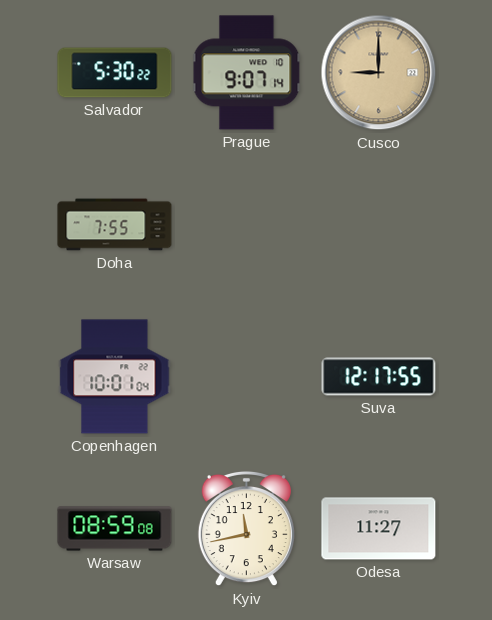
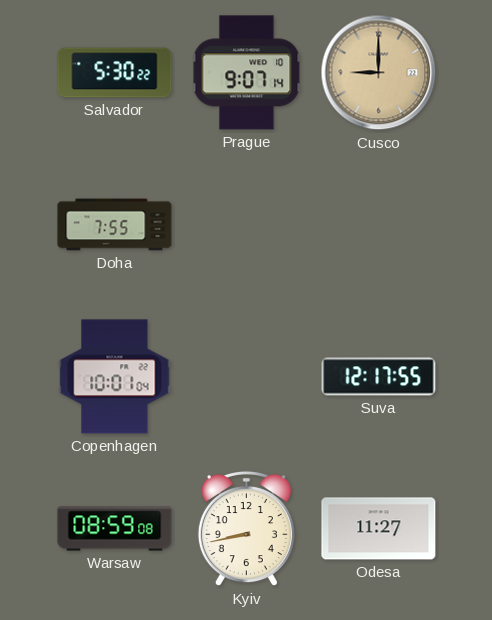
Kyiv: 11:43 -> 8:43
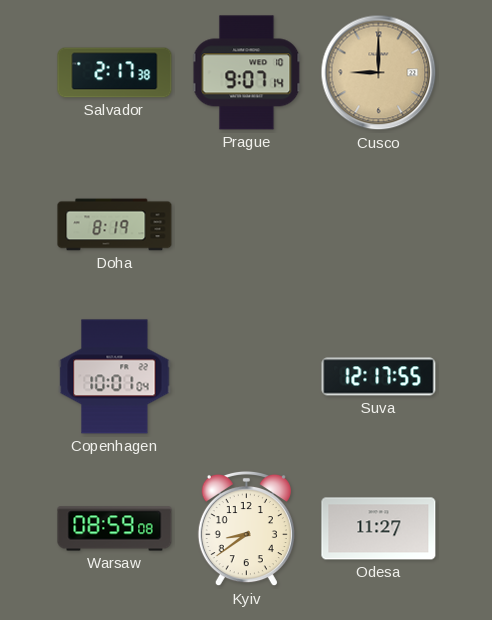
Salvador: 5:30 -> 2:17
Doha: 7:55 -> 8:19
Kyiv: 8:43 -> 8:39
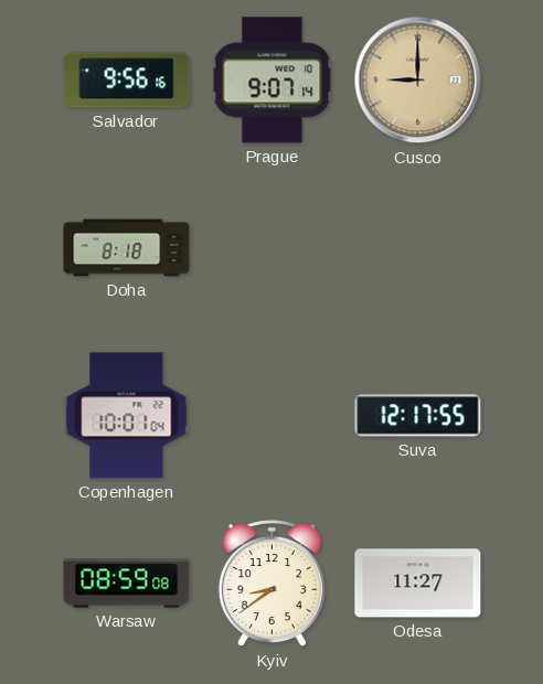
Salvador: 2:17 -> 9:56
Doha: 8:19 -> 8:18
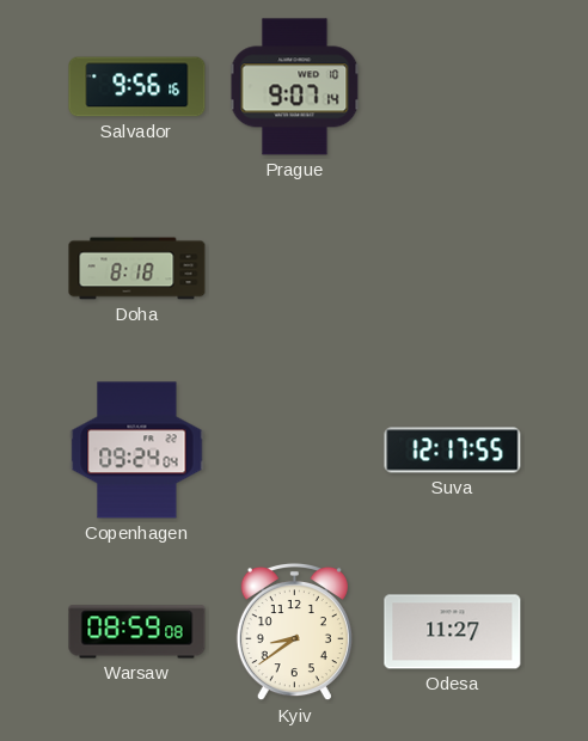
Cusco: 9:00 -> none
Copenhagen: 10:01 -> 09:24
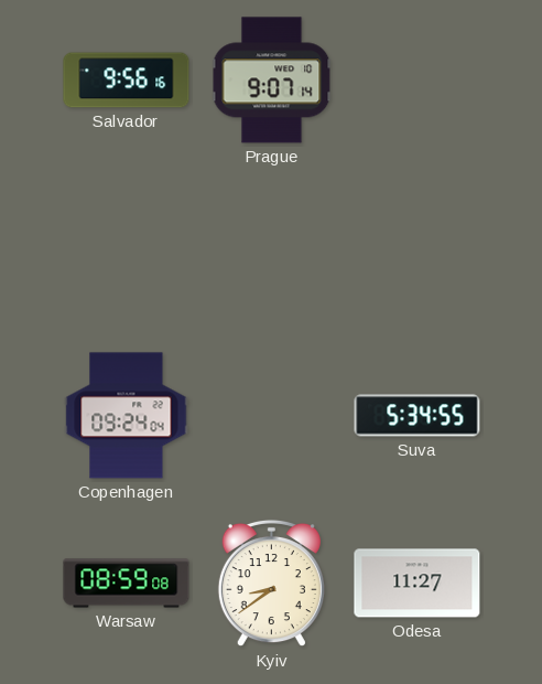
Doha: 8:18 -> none
Suva: 12:17 -> 5:34
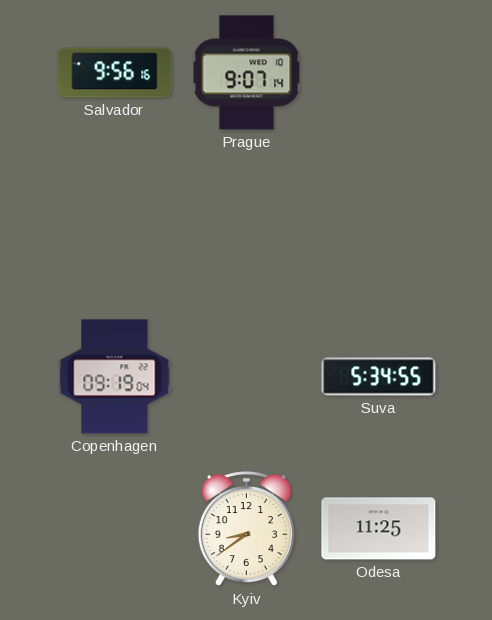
Copenhagen: 09:24 -> 09:19
Warsaw: 08:59 -> none
Odesa: 11:27 -> 11:25
